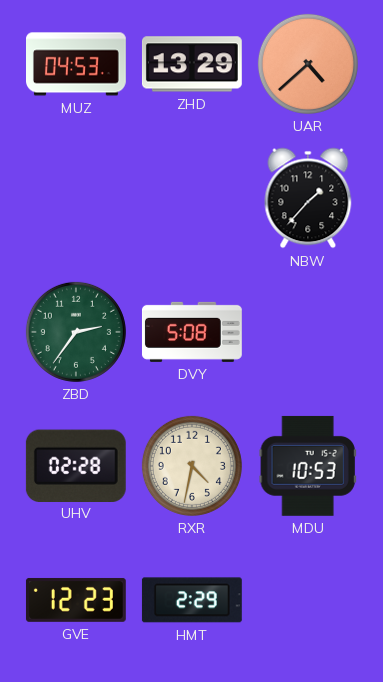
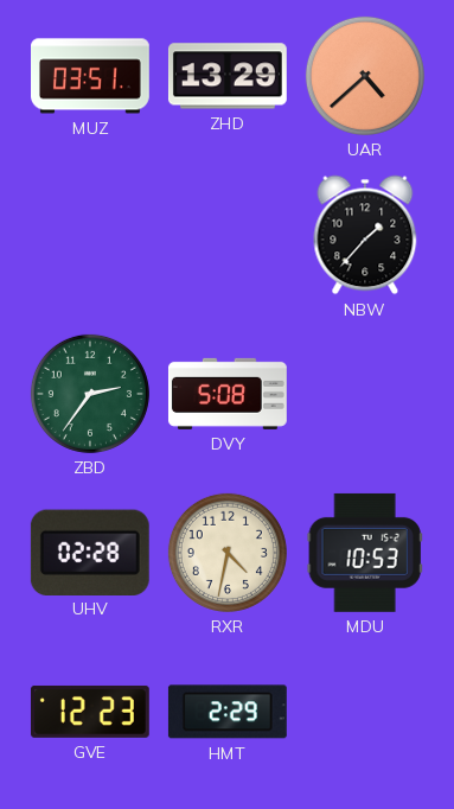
MUZ: 04:53 -> 03:51
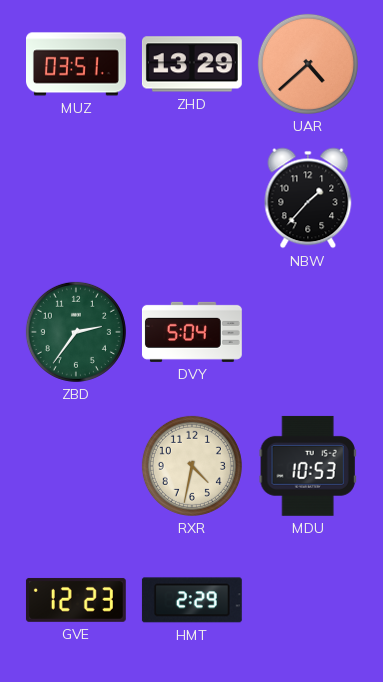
DVY: 5:08 -> 5:04
UHV: 02:28 -> none
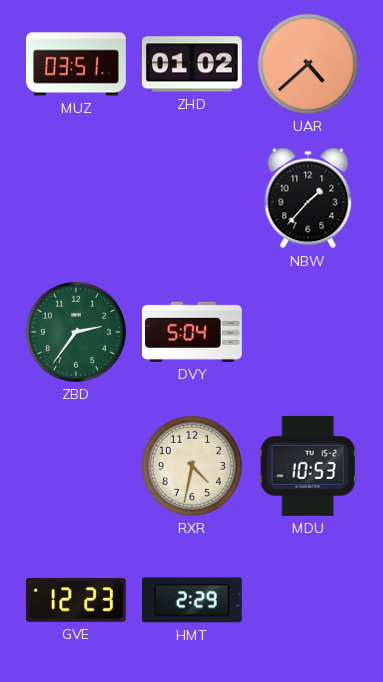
ZHD: 13:29 -> 01:02
